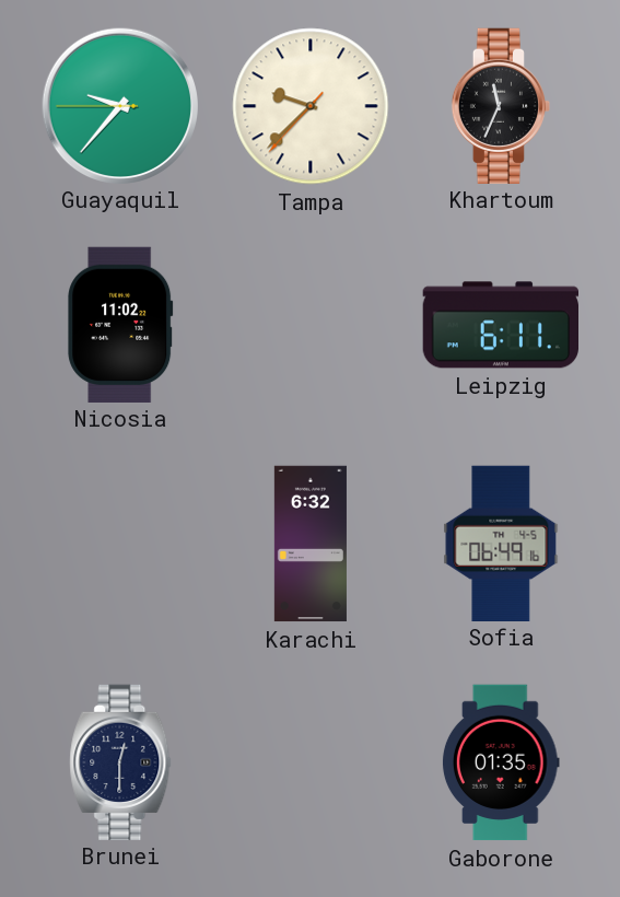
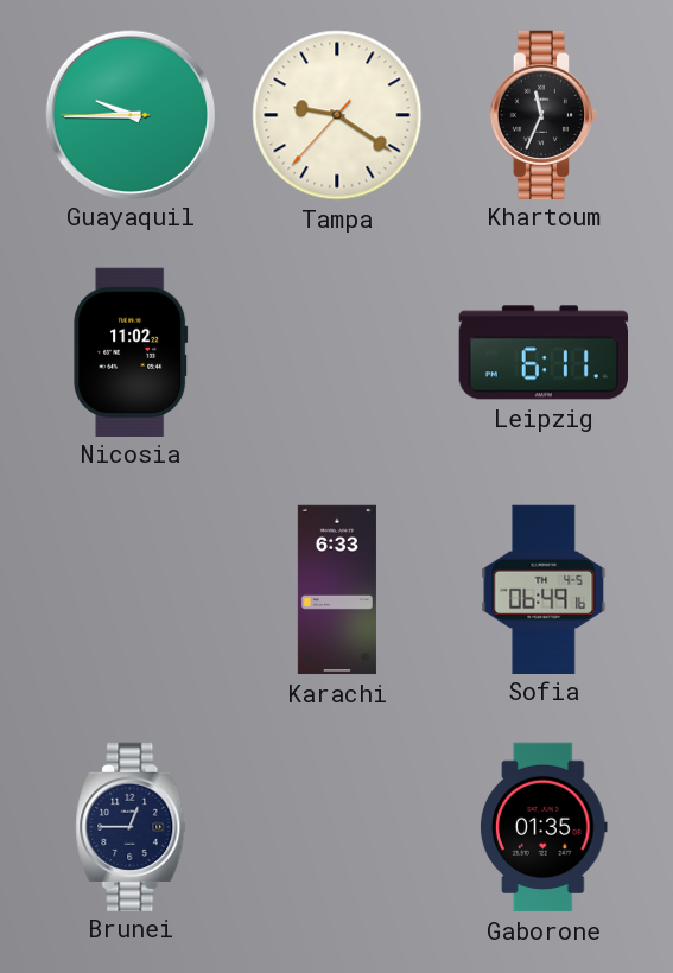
Guayaquil: 9:36 -> 9:44
Tampa: 9:37 -> 9:20
Karachi: 6:32 -> 6:33
Brunei: 12:30 -> 12:45
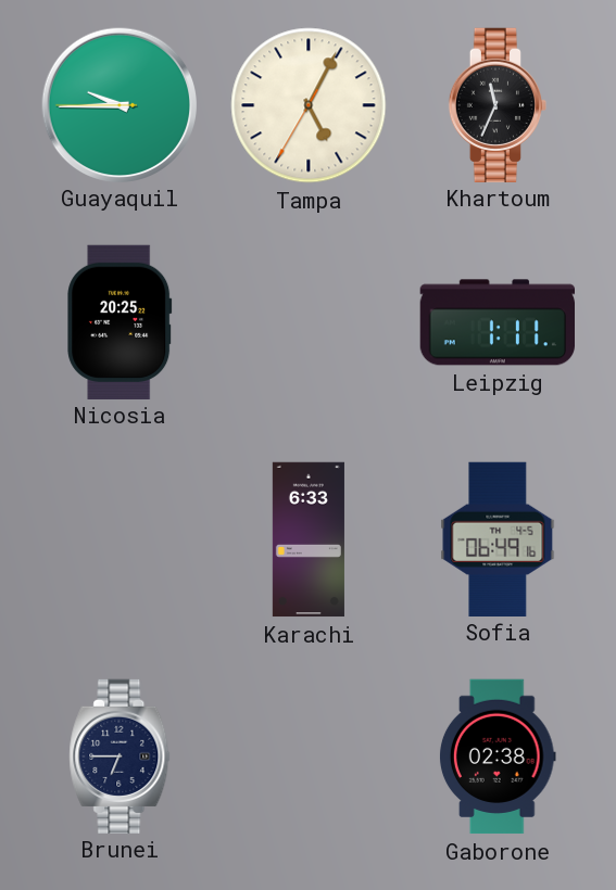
Tampa: 9:20 -> 5:04
Nicosia: 11:02 -> 20:25
Leipzig: 6:11 -> 1:11
Brunei: 12:45 -> 6:45
Gaborone: 01:35 -> 02:38
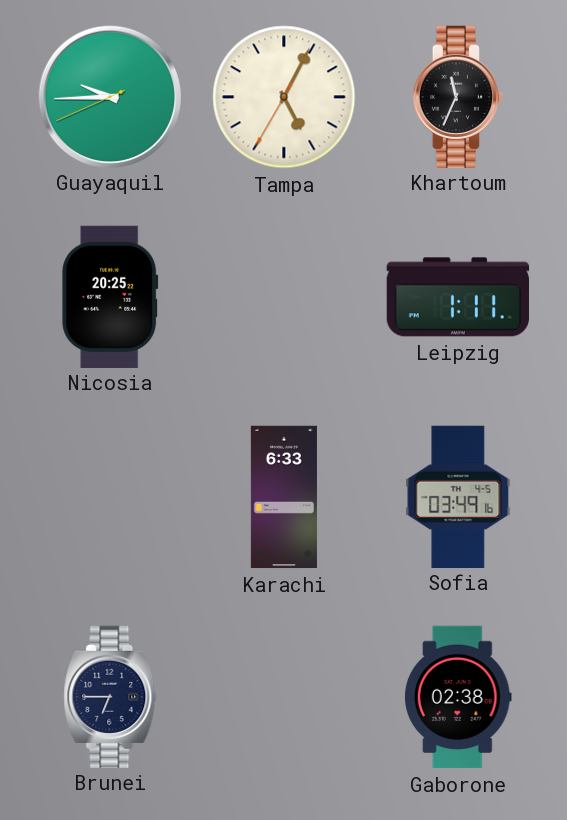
Guayaquil: 9:44:45 -> 9:44:41
Sofia: 06:49 -> 03:49
